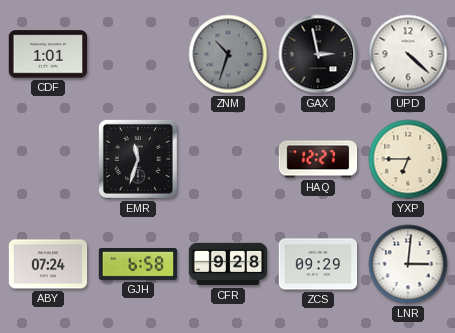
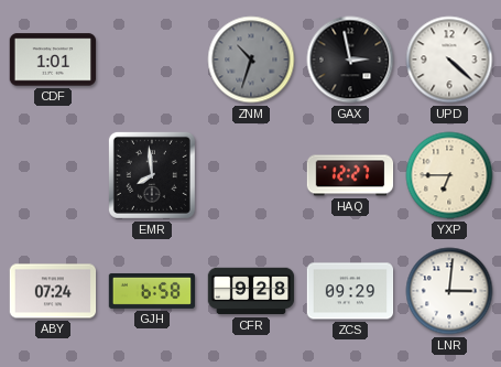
EMR: 11:33 -> 7:59
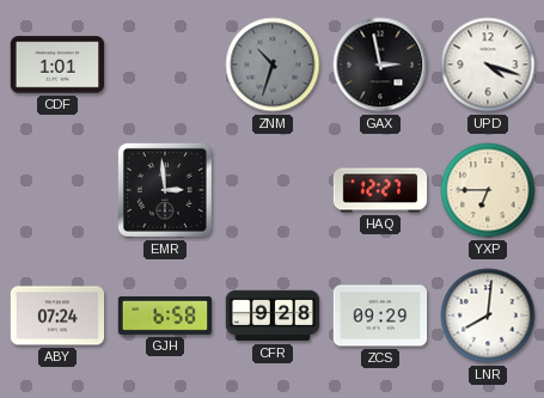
UPD: 4:22 -> 4:18
EMR: 7:59 -> 2:59
LNR: 3:01 -> 8:01
